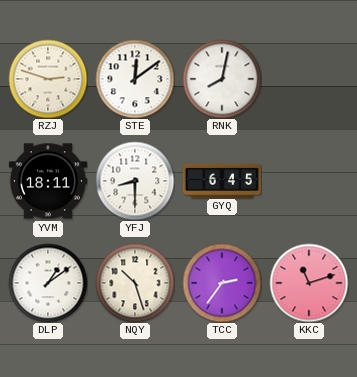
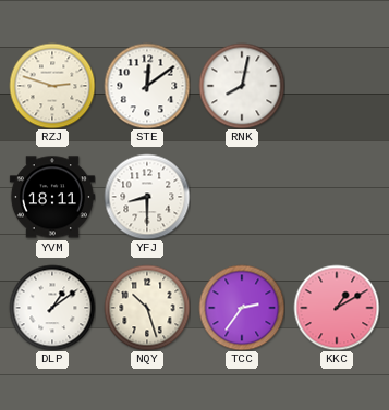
GYQ: 6:45 -> none
KKC: 11:12 -> 1:10
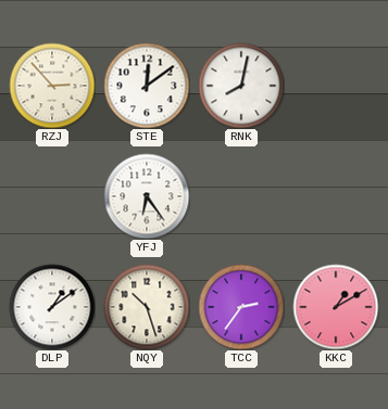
RZJ: 2:48 -> 2:53
YVM: 18:11 -> none
YFJ: 8:30 -> 6:24
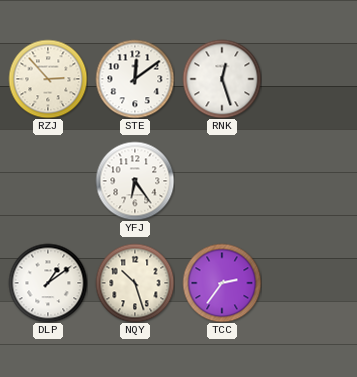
RNK: 8:02 -> 12:27
KKC: 1:10 -> none
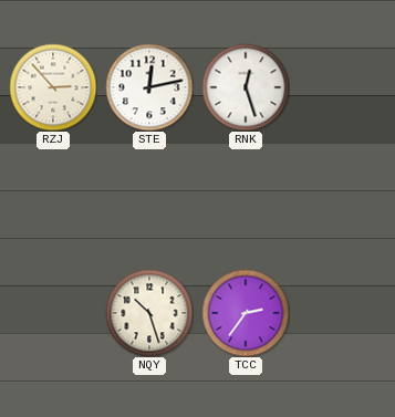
STE: 12:09 -> 12:13
YFJ: 6:24 -> none
DLP: 1:09 -> none
